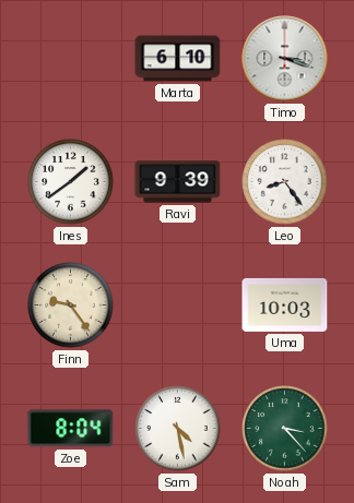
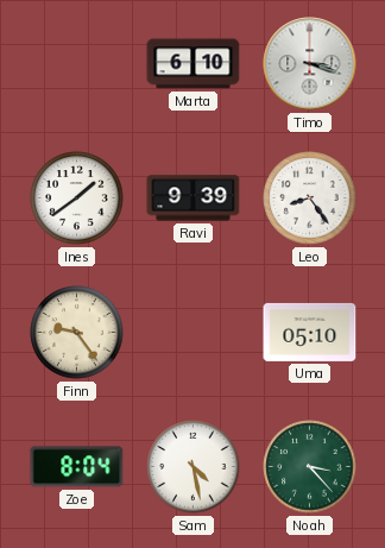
Uma: 10:03 -> 05:10
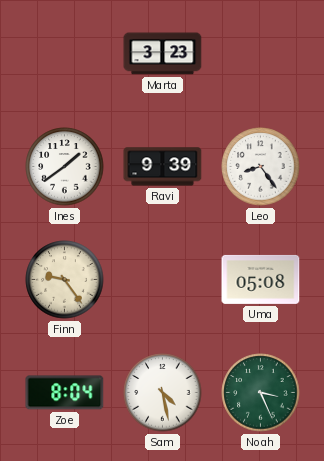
Marta: 6:10 -> 3:23
Timo: 3:18 -> none
Uma: 05:10 -> 05:08
Noah: 3:23 -> 3:26
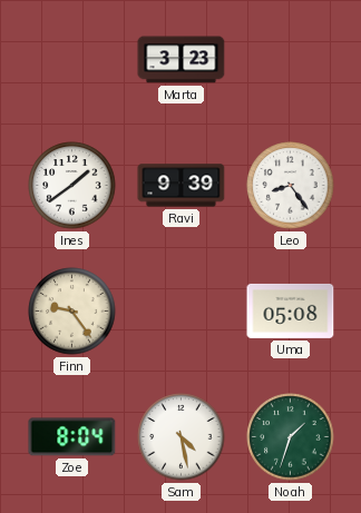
Noah: 3:26 -> 1:33
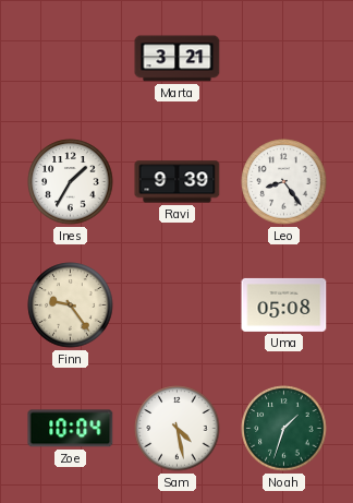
Marta: 3:23 -> 3:21
Ines: 1:39 -> 1:35
Zoe: 8:04 -> 10:04
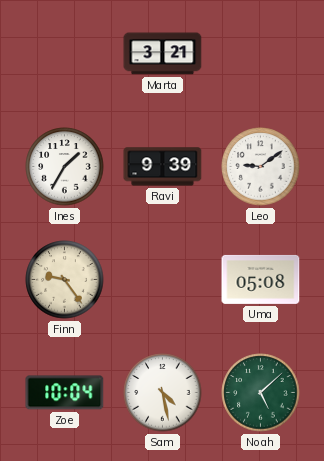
Leo: 8:24 -> 9:09
Noah: 1:33 -> 5:08
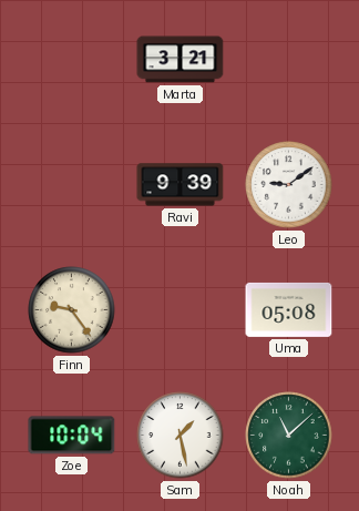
Ines: 1:35 -> none
Sam: 4:28 -> 1:28
Noah: 5:08 -> 11:08
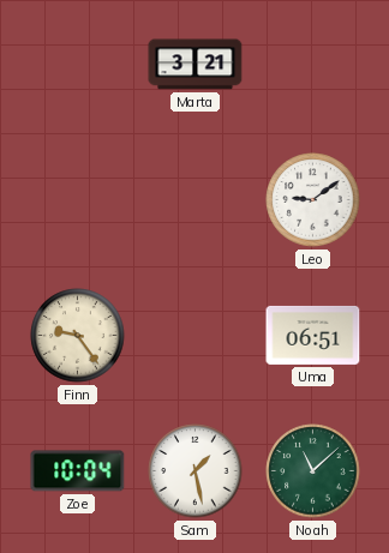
Ravi: 9:39 -> none
Uma: 05:08 -> 06:51
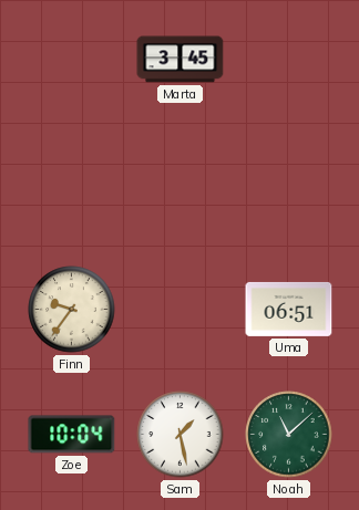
Marta: 3:21 -> 3:45
Leo: 9:09 -> none
Finn: 9:24 -> 9:36
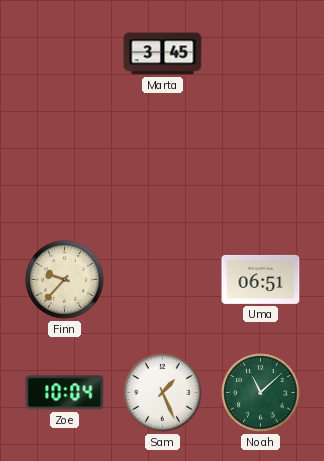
Finn: 9:36 -> 9:37
Sam: 1:28 -> 1:26
